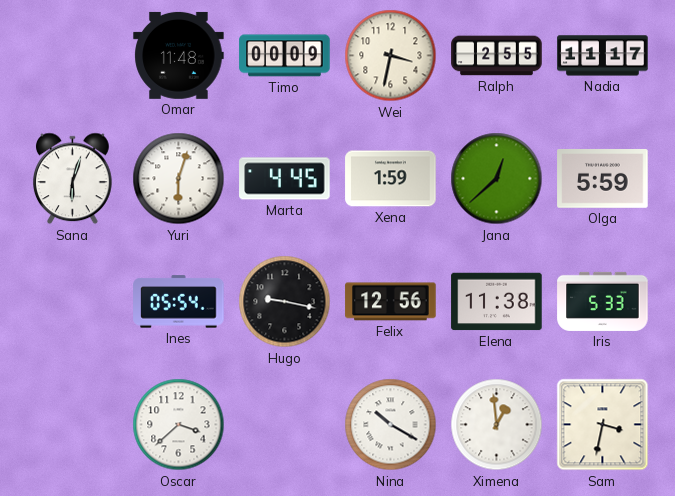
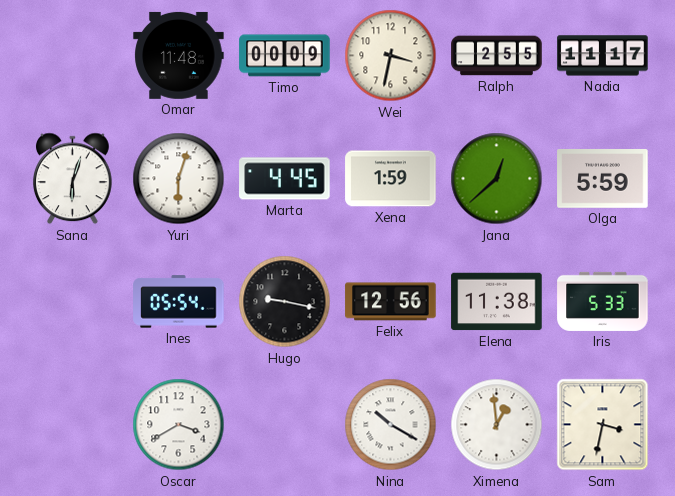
Oscar: 3:38 -> 3:40
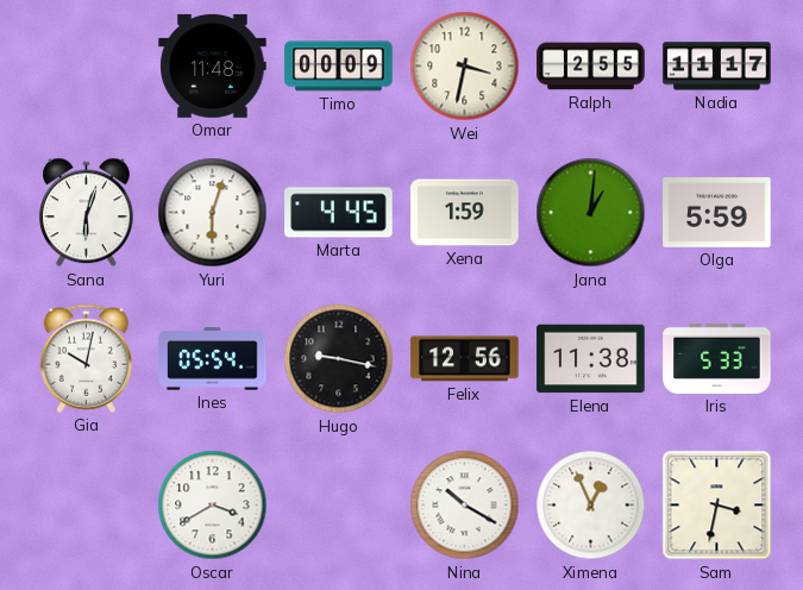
Jana: 12:38 -> 1:01
Gia: none -> 10:02
Ximena: 12:59 -> 12:56
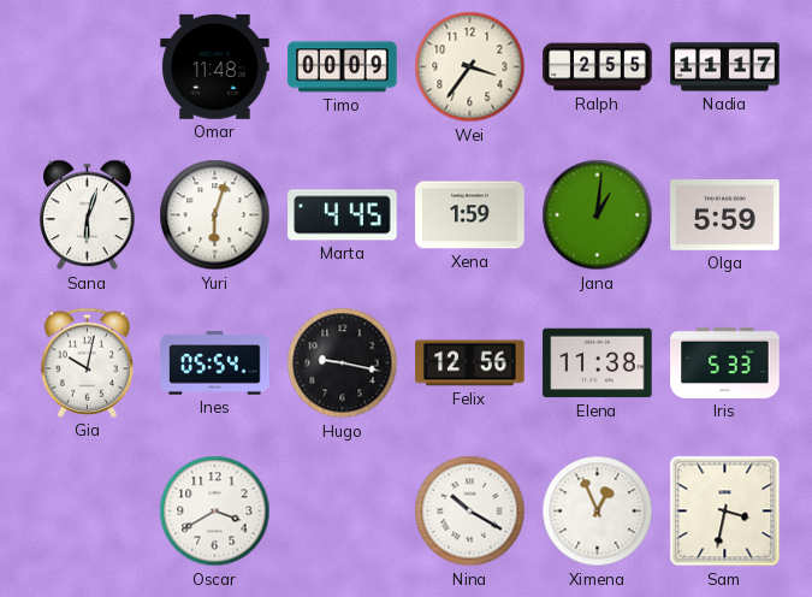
Wei: 3:32 -> 3:36
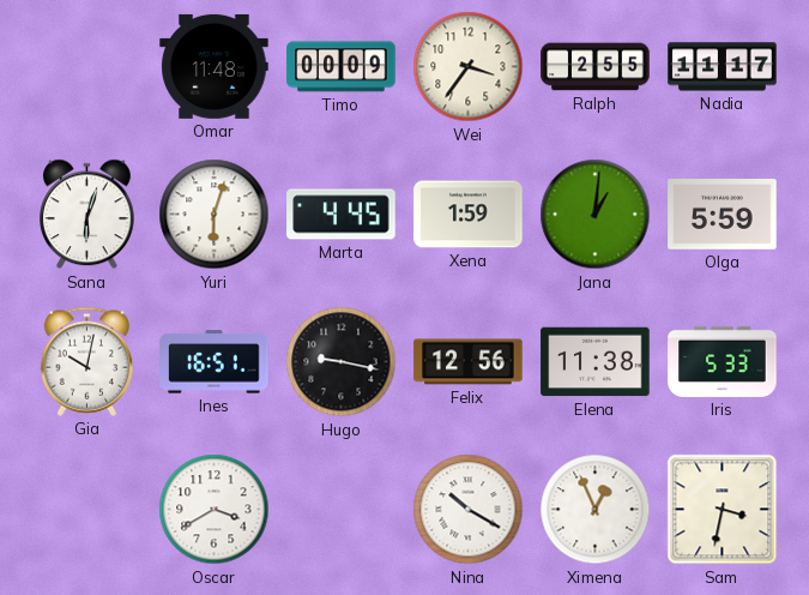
Ines: 05:54 -> 16:51
